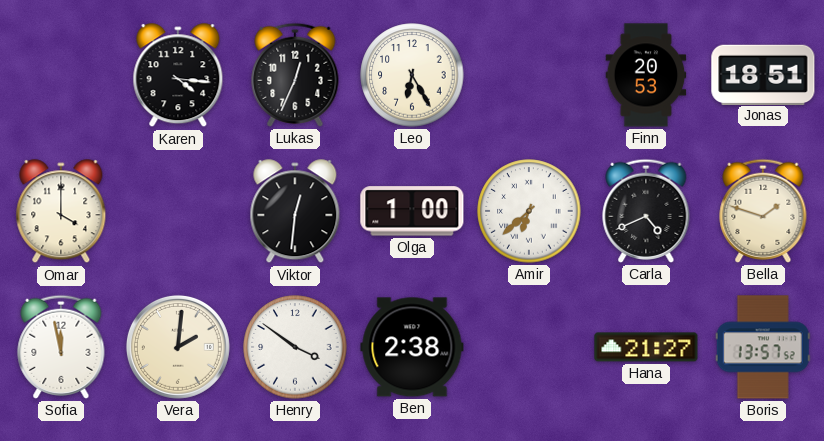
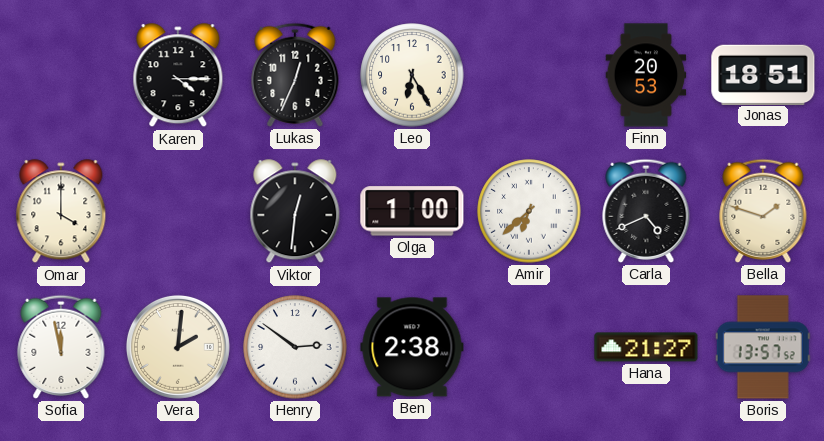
Karen: 4:16 -> 4:15
Henry: 3:51 -> 2:51
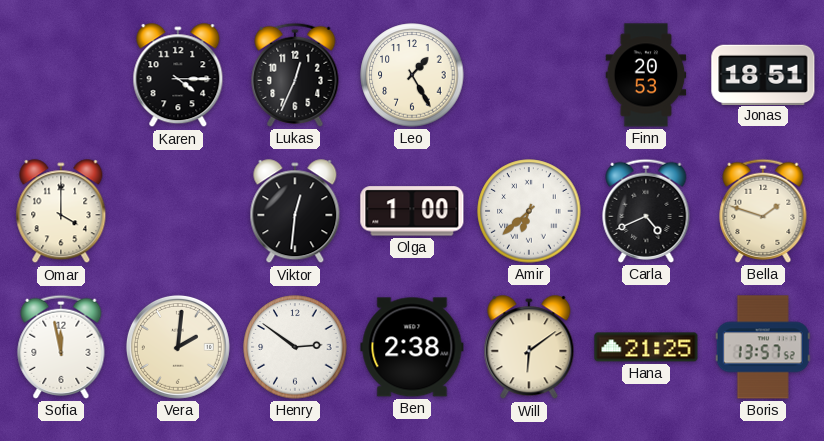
Leo: 6:25 -> 1:25
Will: none -> 6:09
Hana: 21:27 -> 21:25
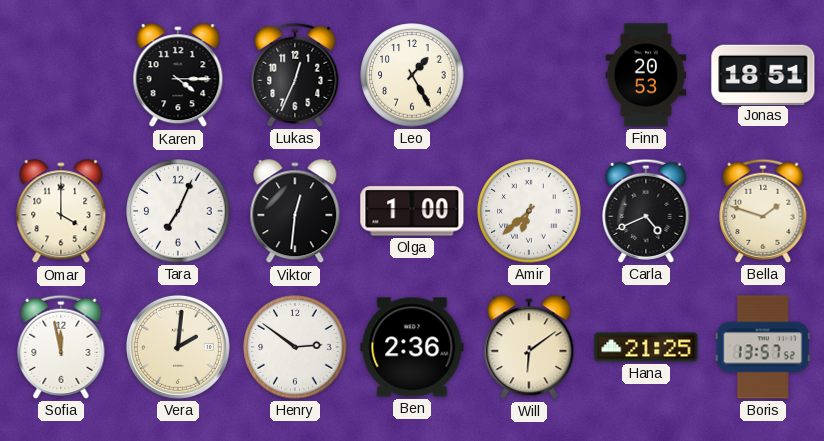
Tara: none -> 7:04
Ben: 2:38 -> 2:36
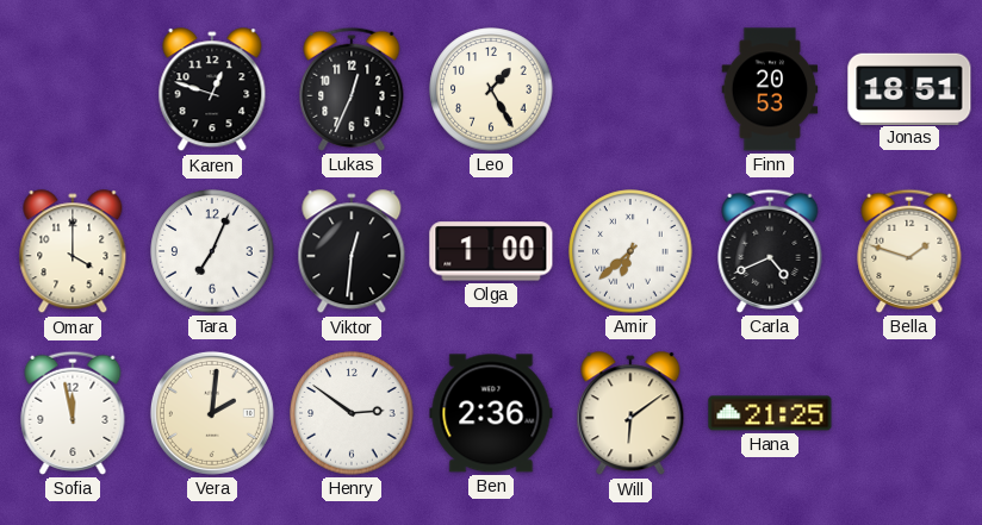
Karen: 4:15 -> 12:48
Boris: 13:57 -> none
